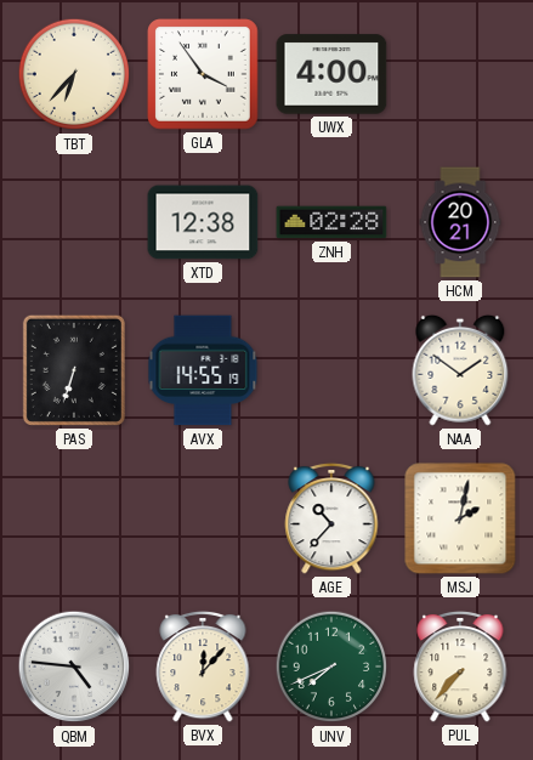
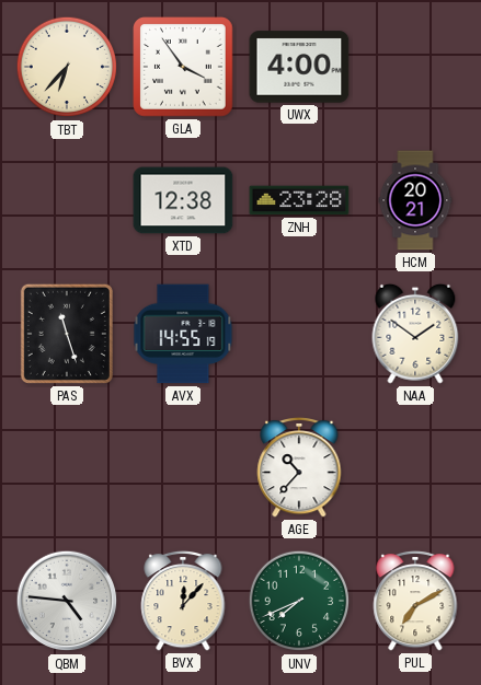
ZNH: 02:28 -> 23:28
PAS: 6:33 -> 11:27
MSJ: 2:02 -> none
PUL: 7:37 -> 7:10
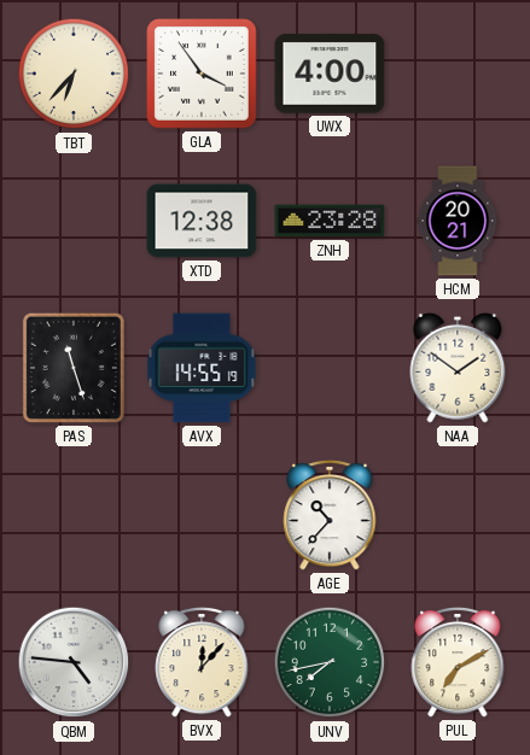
UNV: 7:41 -> 7:43
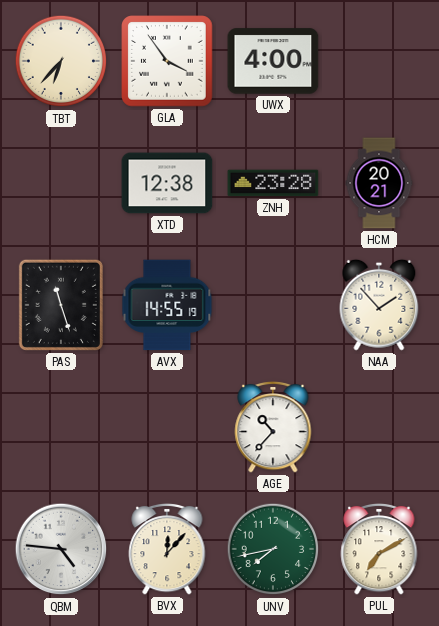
NAA: 1:51 -> 1:53
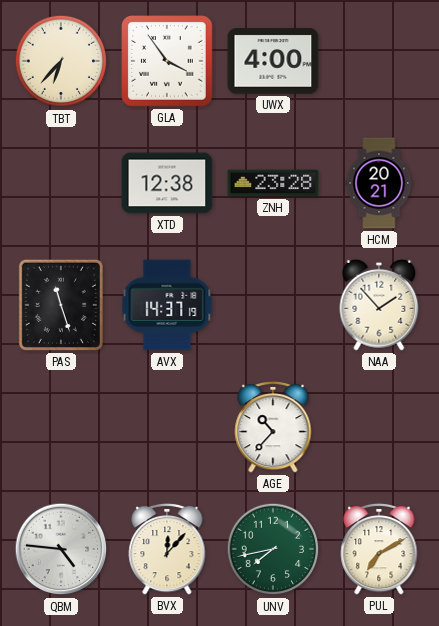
AVX: 14:55 -> 14:37
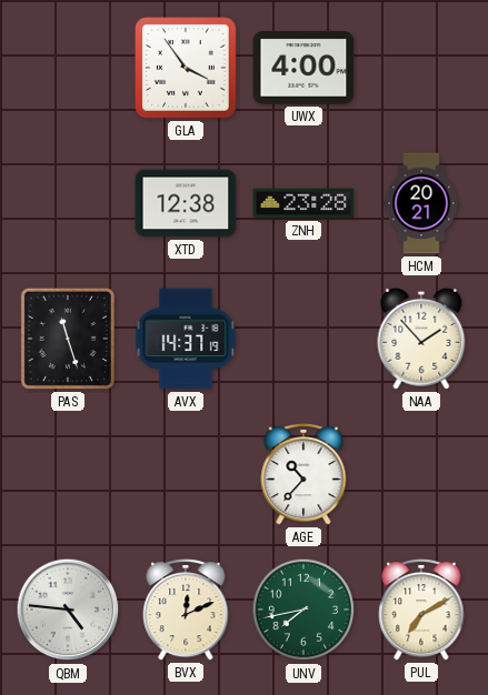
TBT: 6:37 -> none
BVX: 12:07 -> 12:11
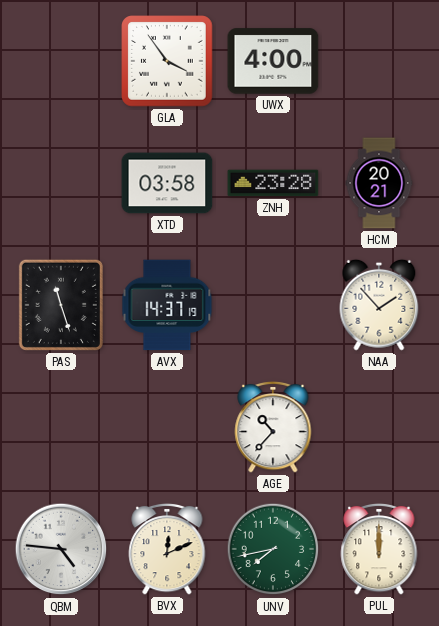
XTD: 12:38 -> 03:58
PUL: 7:10 -> 12:00
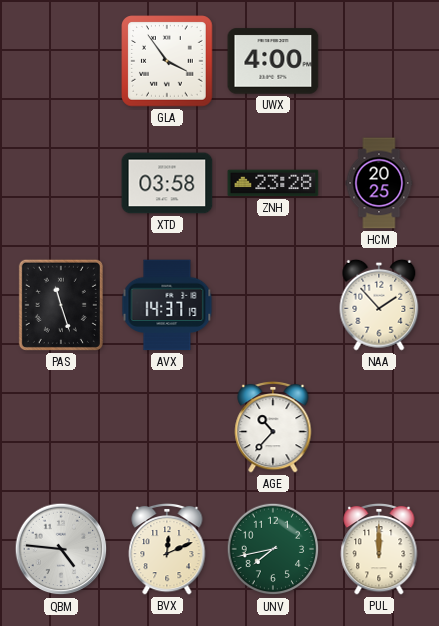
HCM: 20:21 -> 20:25
